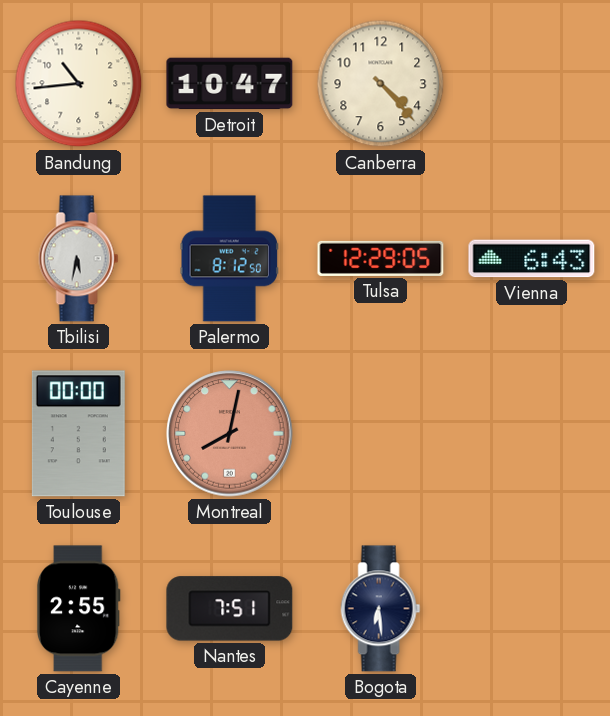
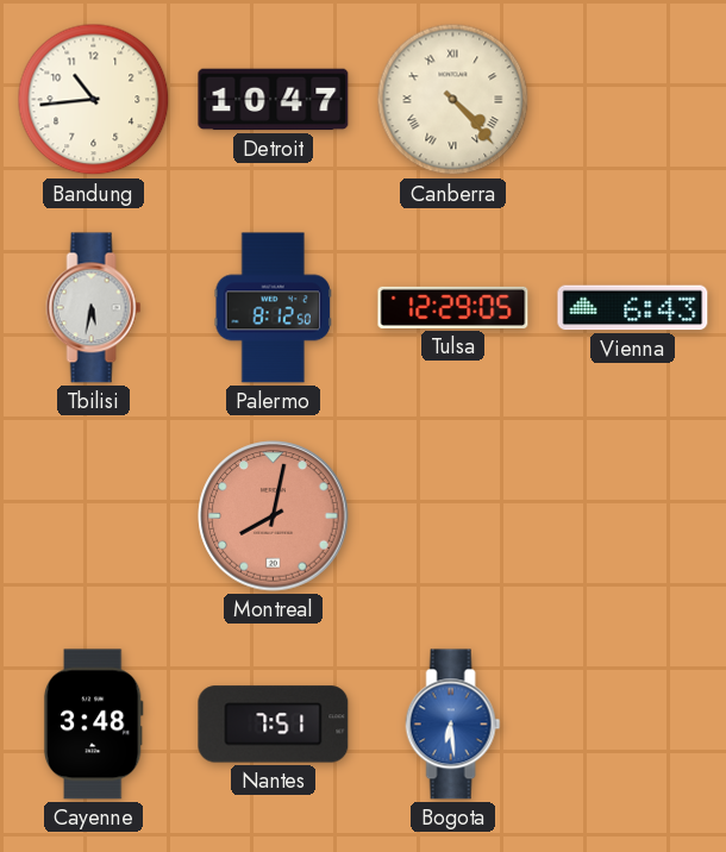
Canberra numerals: Arabic -> Roman
Toulouse: 00:00 -> none
Cayenne: 2:55 -> 3:48
Bogota dial: navy -> blue
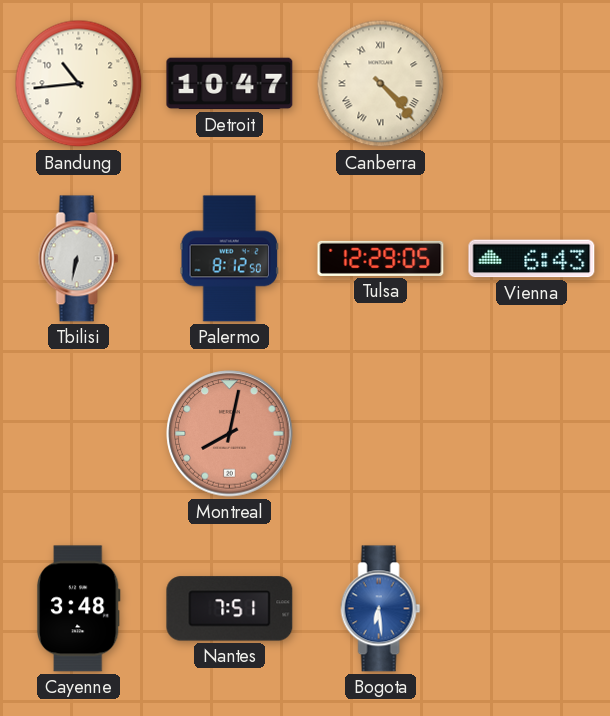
Tbilisi: 5:32 -> 6:32
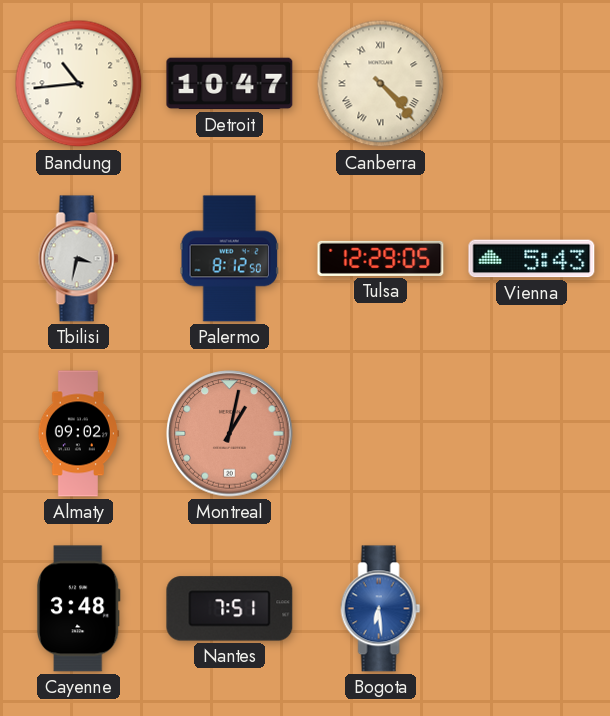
Tbilisi: 6:32 -> 3:32
Vienna: 6:43 -> 5:43
Almaty: none -> 09:02
Montreal: 8:02 -> 1:02
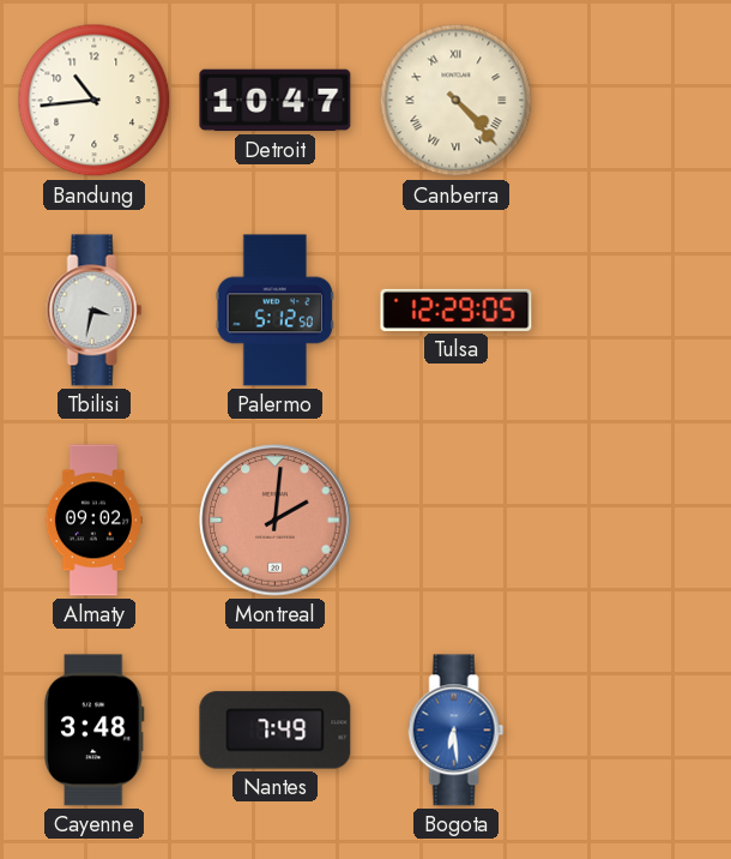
Palermo: 8:12 -> 5:12
Vienna: 5:43 -> none
Montreal: 1:02 -> 2:01
Nantes: 7:51 -> 7:49
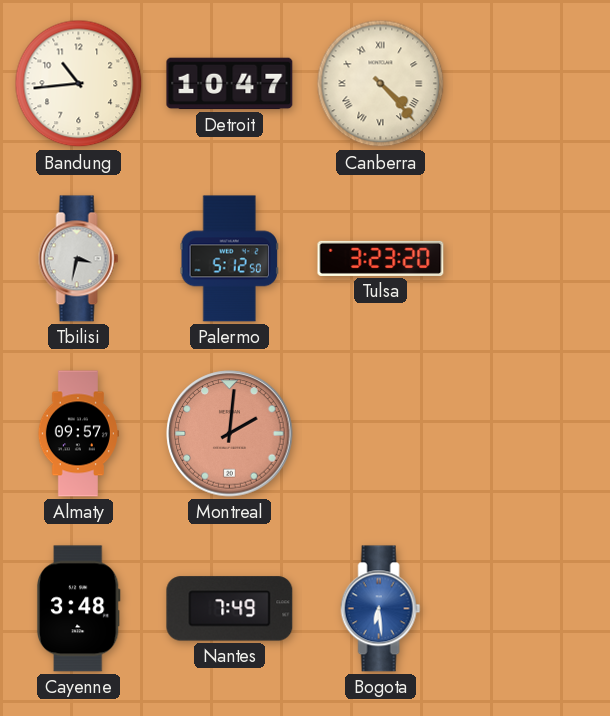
Tulsa: 12:29 -> 3:23
Almaty: 09:02 -> 09:57
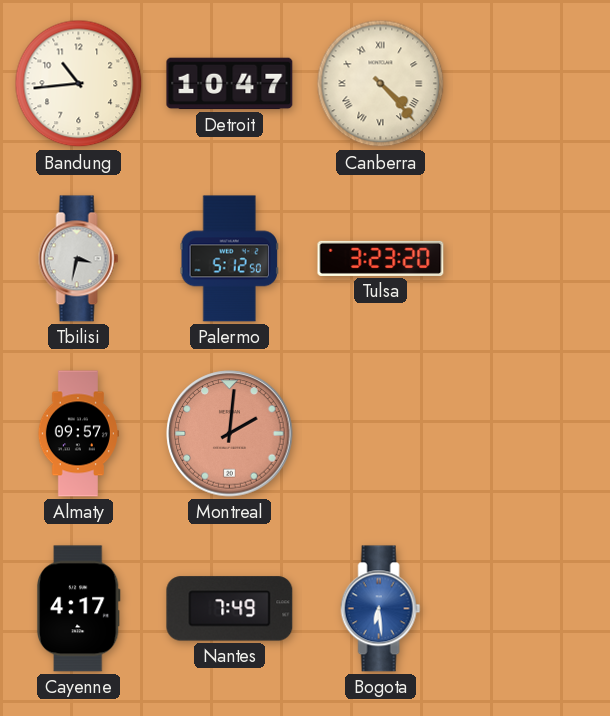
Cayenne: 3:48 -> 4:17
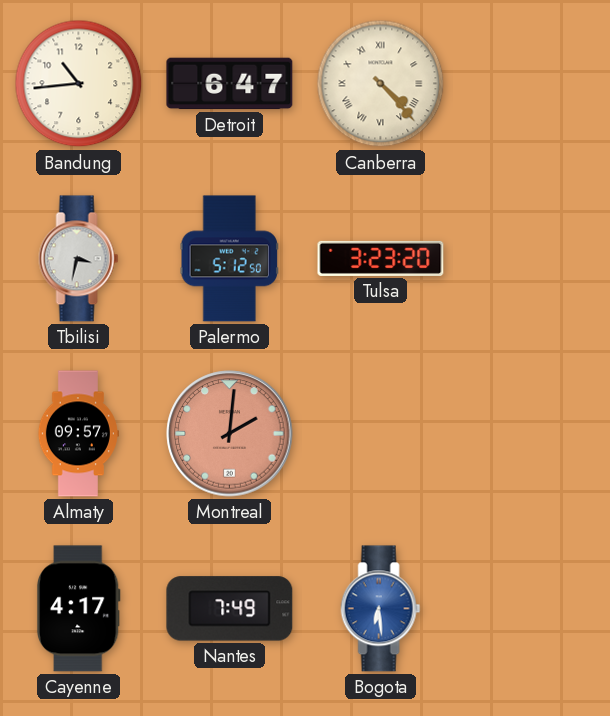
Detroit: 10:47 -> 6:47
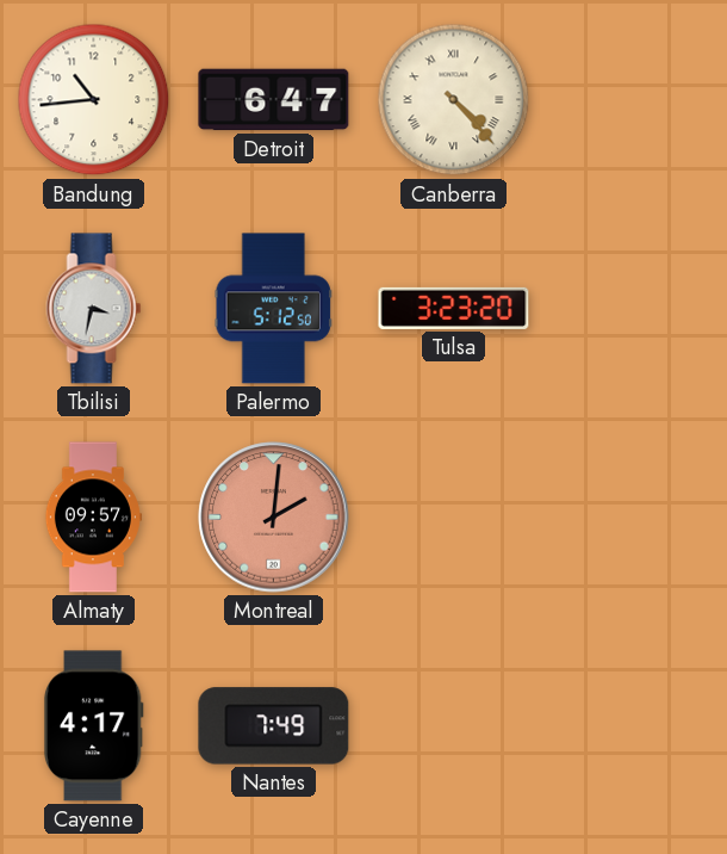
Bogota: 6:29 -> none
